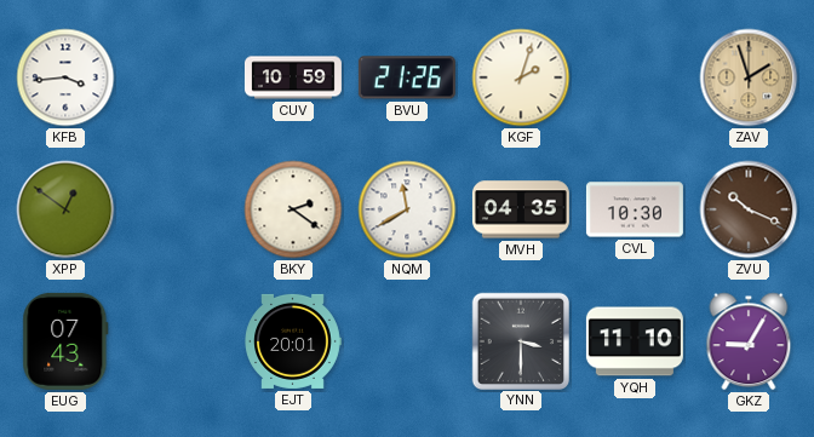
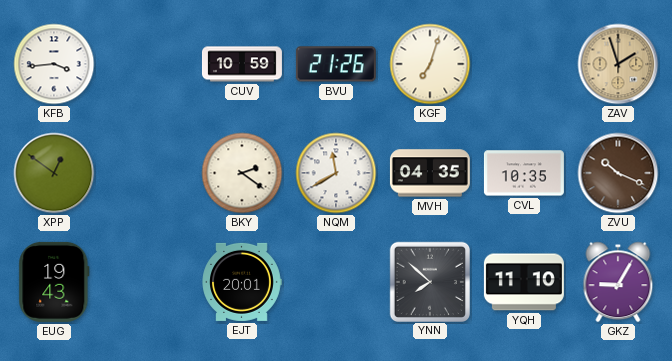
KGF: 2:03 -> 7:03
CVL: 10:30 -> 10:35
EUG: 07:43 -> 19:43
YNN: 3:30 -> 7:52
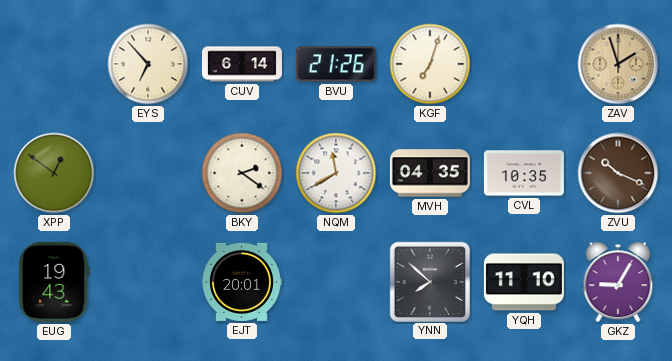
KFB: 3:44 -> none
EYS: none -> 6:53
CUV: 10:59 -> 6:14
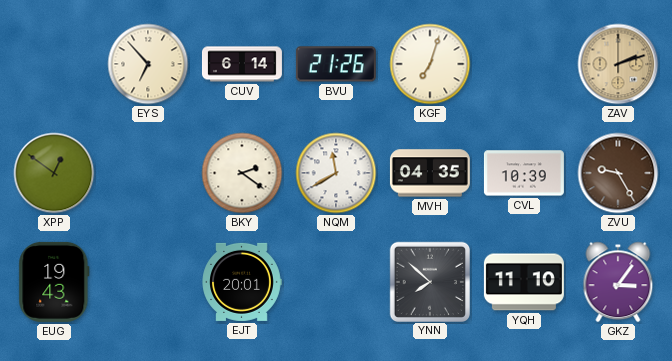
ZAV: 1:57 -> 2:12
CVL: 10:35 -> 10:39
ZVU: 10:19 -> 9:25
GKZ: 9:05 -> 3:06
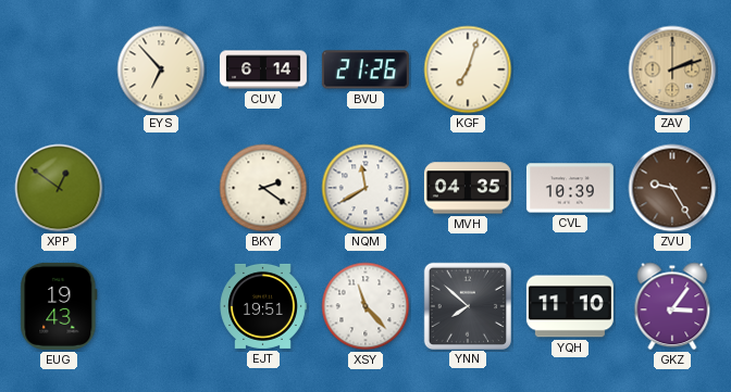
EJT: 20:01 -> 19:51
XSY: none -> 11:23
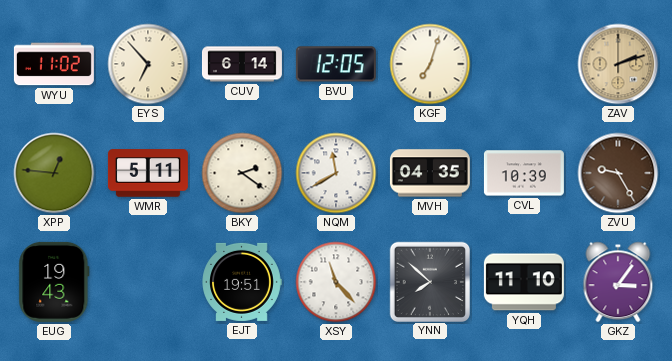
WYU: none -> 11:02
BVU: 21:26 -> 12:05
XPP: 12:51 -> 12:46
WMR: none -> 5:11
